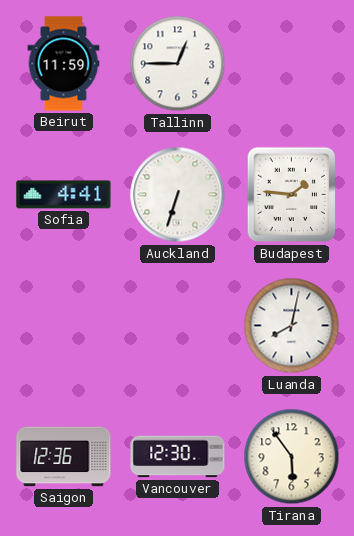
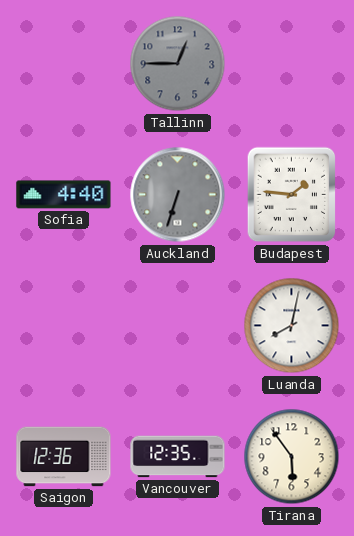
Beirut: 11:59 -> none
Tallinn dial: white -> grey
Sofia: 4:41 -> 4:40
Auckland dial: white -> grey
Vancouver: 12:30 -> 12:35
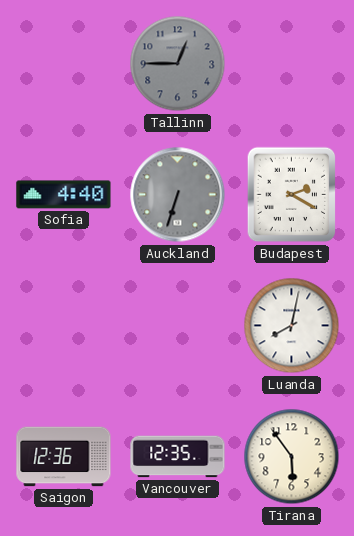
Budapest: 1:46 -> 2:20
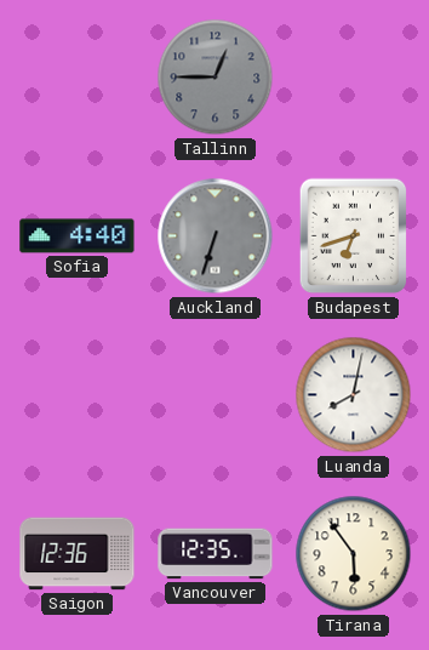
Budapest: 2:20 -> 6:42
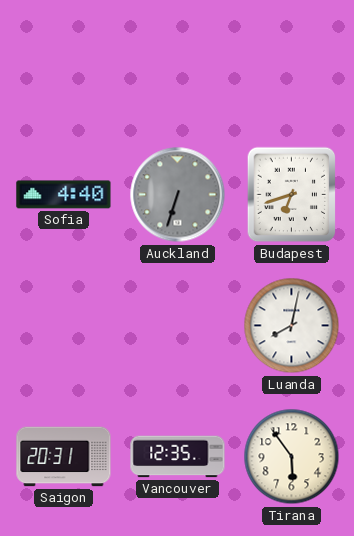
Tallinn: 12:45 -> none
Saigon: 12:36 -> 20:31
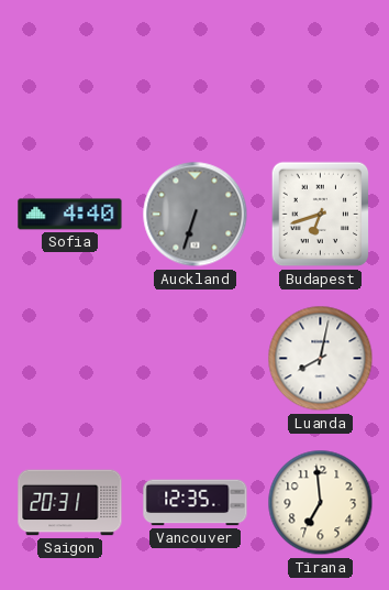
Tirana: 5:54 -> 6:59
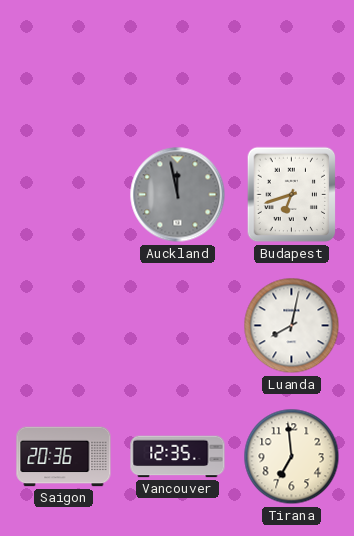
Sofia: 4:40 -> none
Auckland: 6:33 -> 11:58
Saigon: 20:31 -> 20:36
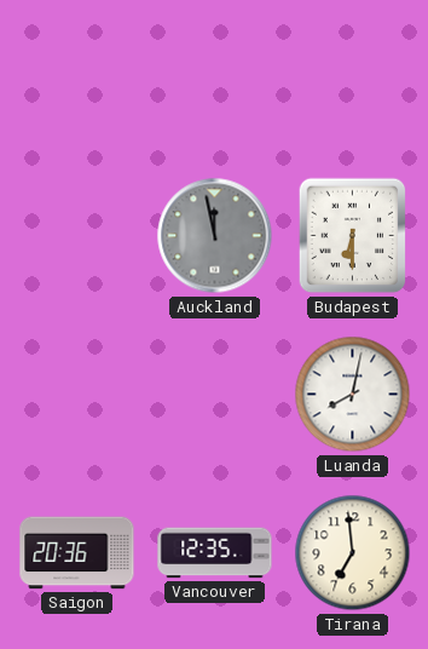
Budapest: 6:42 -> 6:30
